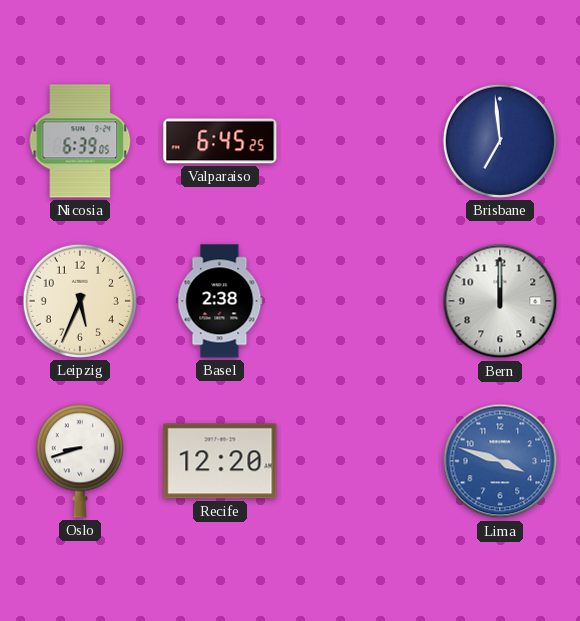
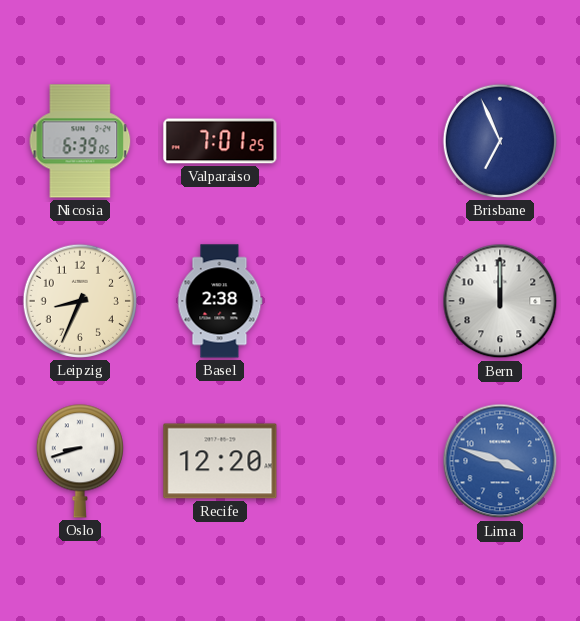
Valparaiso: 6:45 -> 7:01
Brisbane: 6:59 -> 6:56
Leipzig: 5:34 -> 8:34
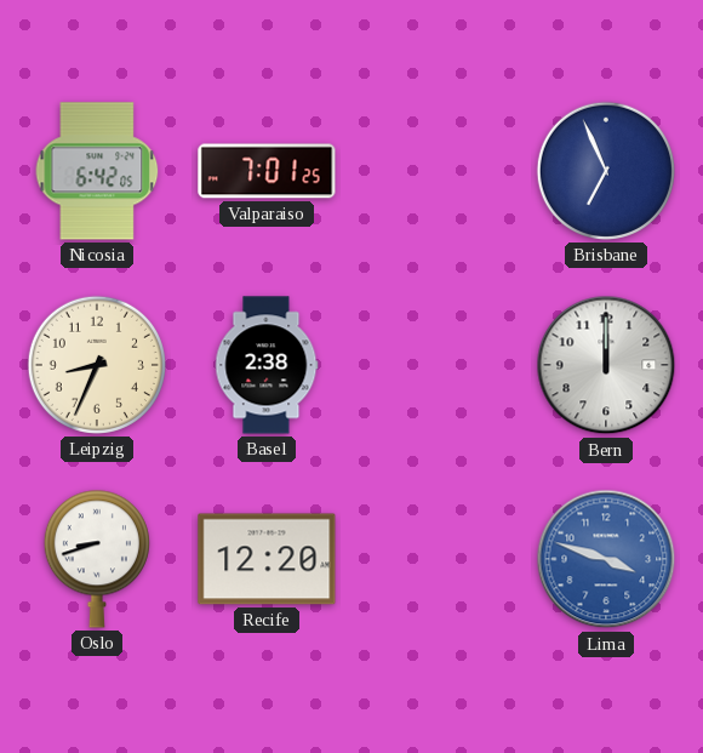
Nicosia: 6:39 -> 6:42
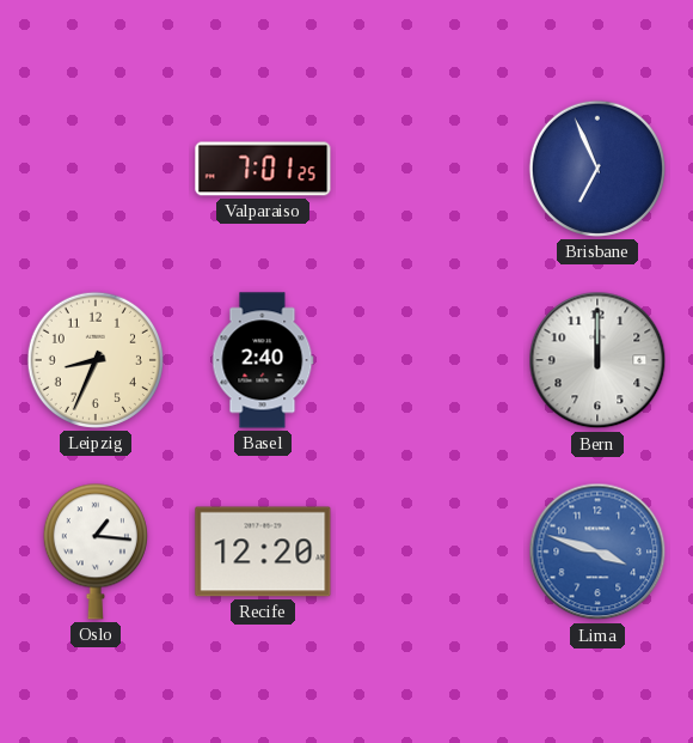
Nicosia: 6:42 -> none
Basel: 2:38 -> 2:40
Oslo: 8:42 -> 1:16
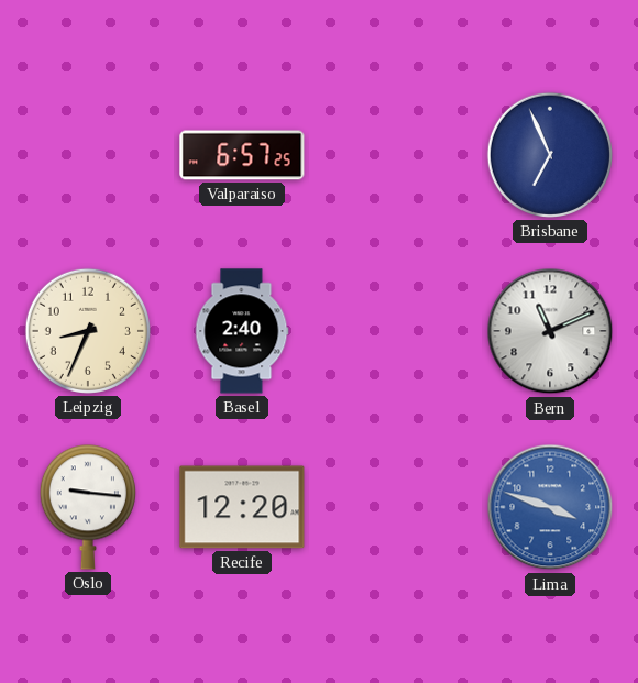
Valparaiso: 7:01 -> 6:57
Bern: 12:00 -> 11:11
Oslo: 1:16 -> 9:16
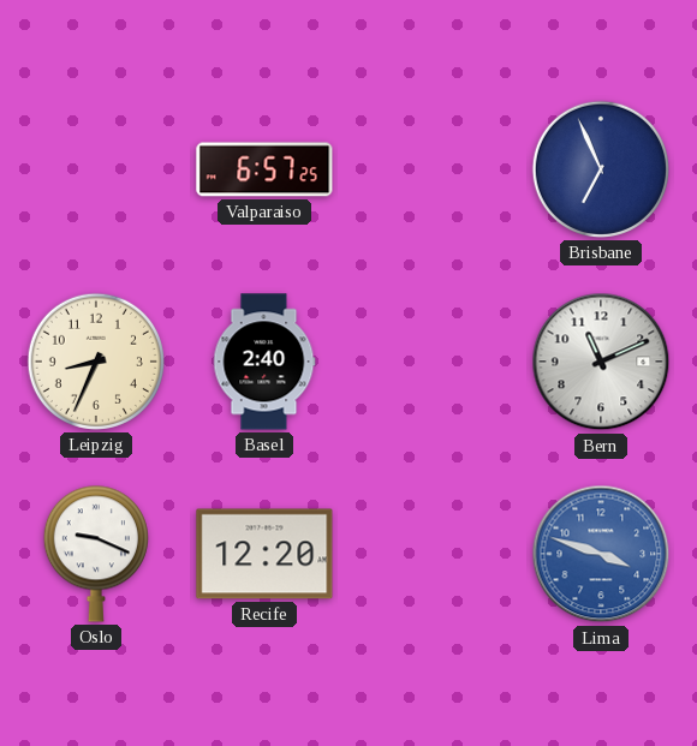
Oslo: 9:16 -> 9:19
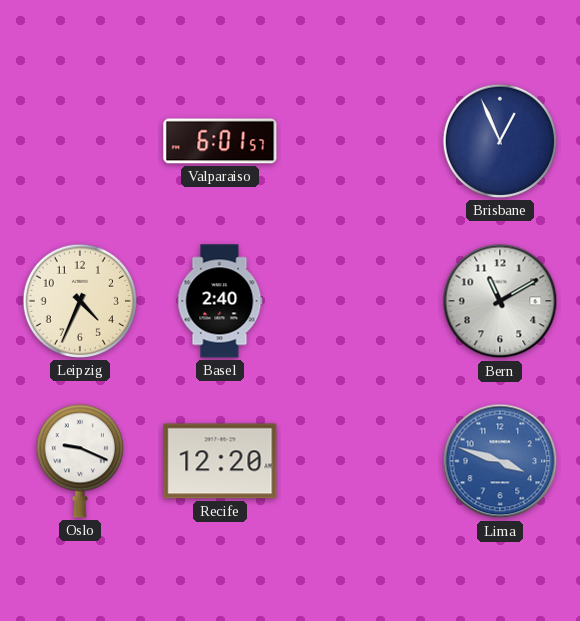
Valparaiso: 6:57 -> 6:01
Brisbane: 6:56 -> 12:56
Leipzig: 8:34 -> 4:34
Bern: 11:11 -> 11:10
